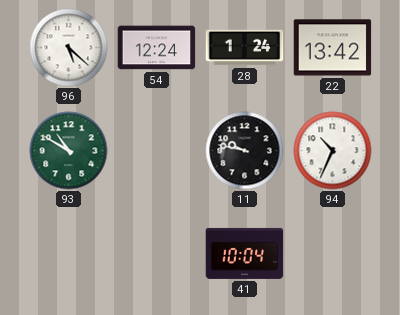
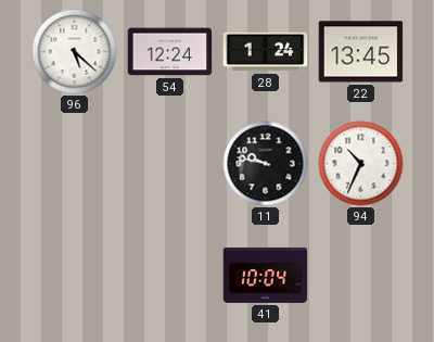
22: 13:42 -> 13:45
93: 10:50 -> none
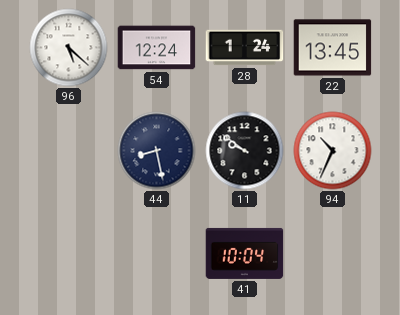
44: none -> 8:28
11: 9:47 -> 9:51
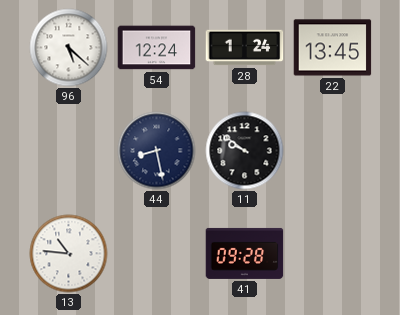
94: 10:34 -> none
13: none -> 10:46
41: 10:04 -> 09:28
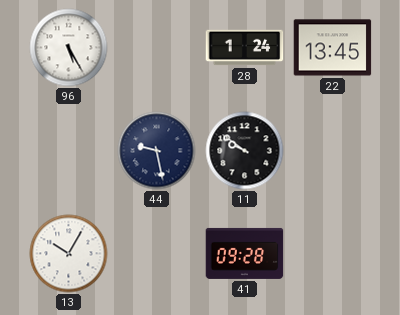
96: 5:22 -> 5:25
54: 12:24 -> none
44: 8:28 -> 9:28
13: 10:46 -> 10:05
